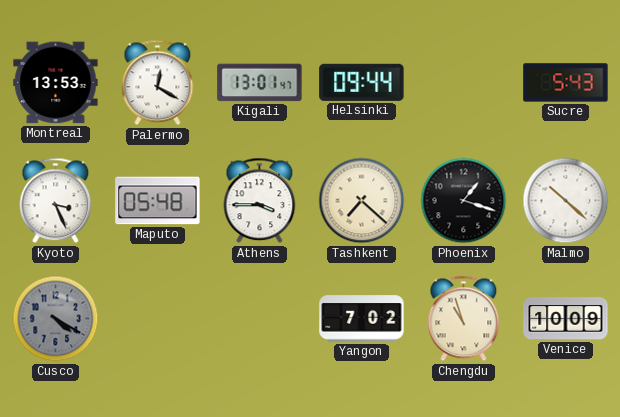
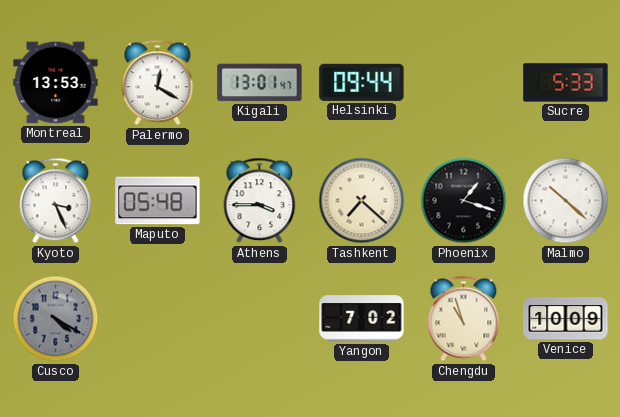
Sucre: 5:43 -> 5:33
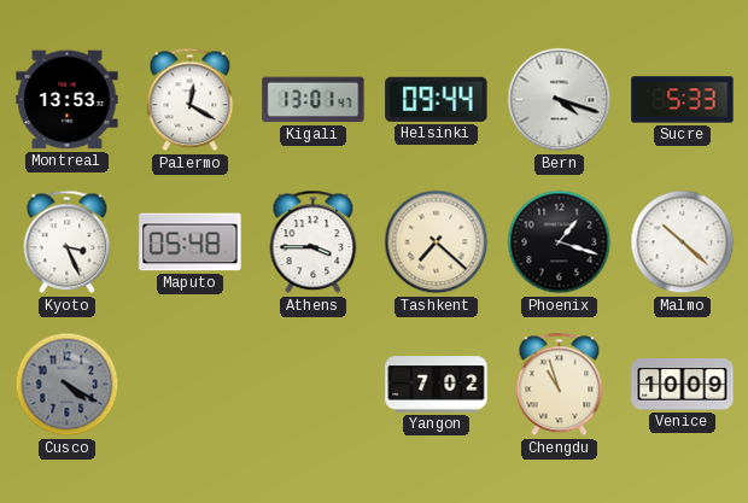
Bern: none -> 4:18
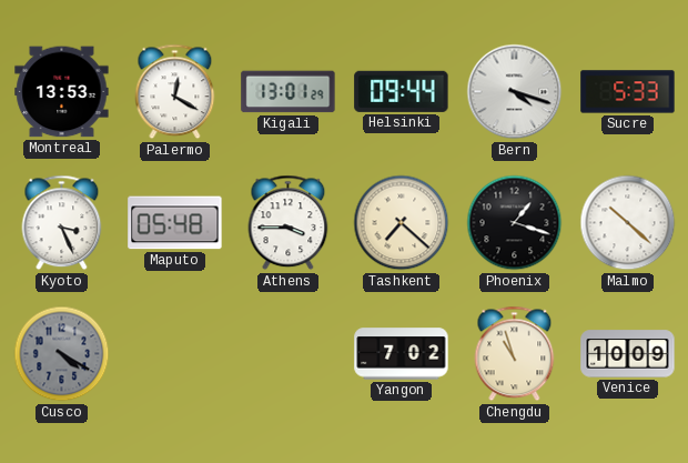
Kigali: 13:01:47 -> 13:01:29
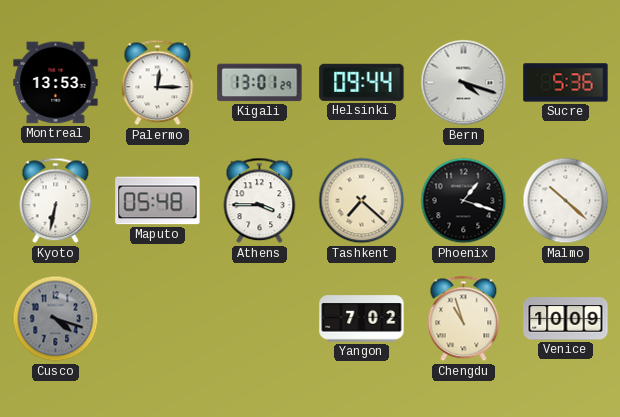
Palermo: 12:20 -> 12:15
Sucre: 5:33 -> 5:36
Kyoto: 3:26 -> 6:32
Cusco: 4:20 -> 4:18
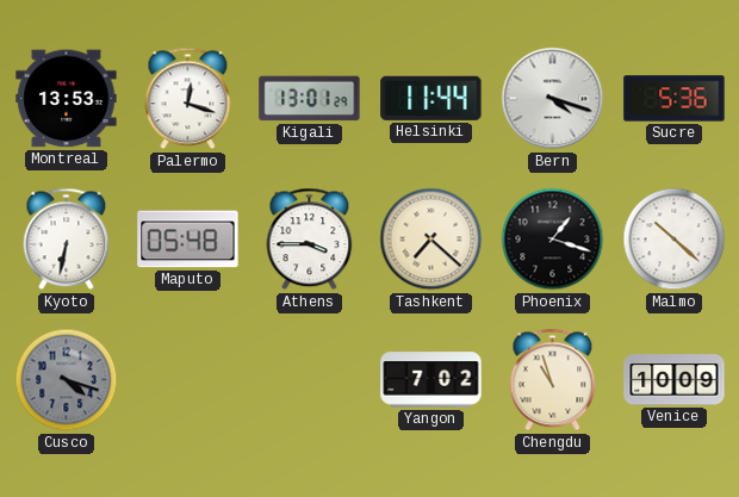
Palermo: 12:15 -> 12:18
Helsinki: 09:44 -> 11:44
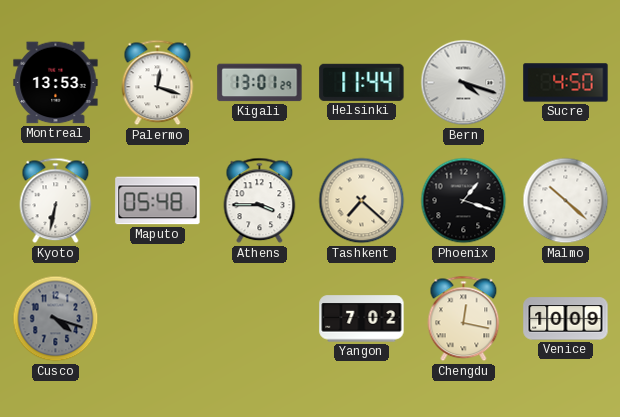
Sucre: 5:36 -> 4:50
Chengdu: 10:57 -> 12:17
